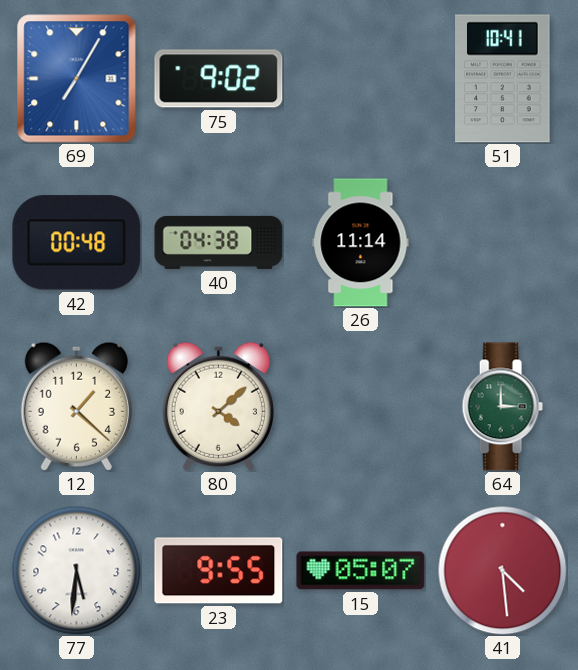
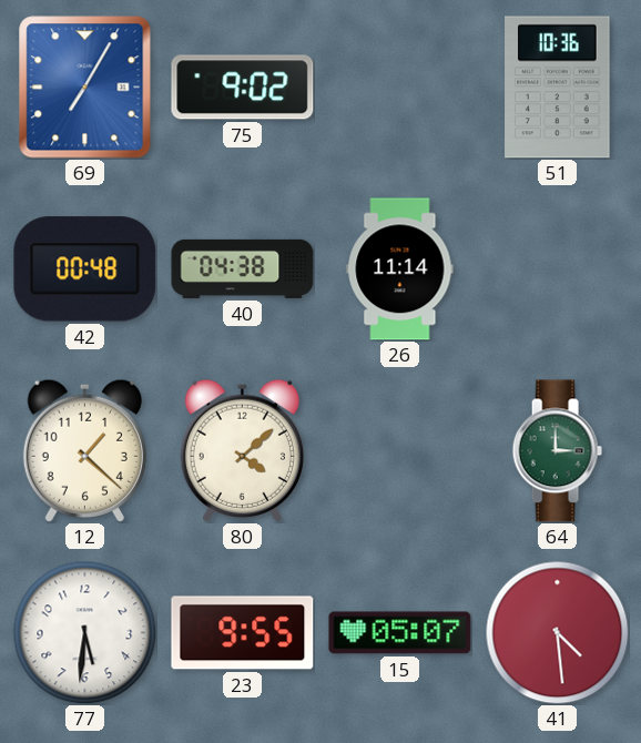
51: 10:41 -> 10:36
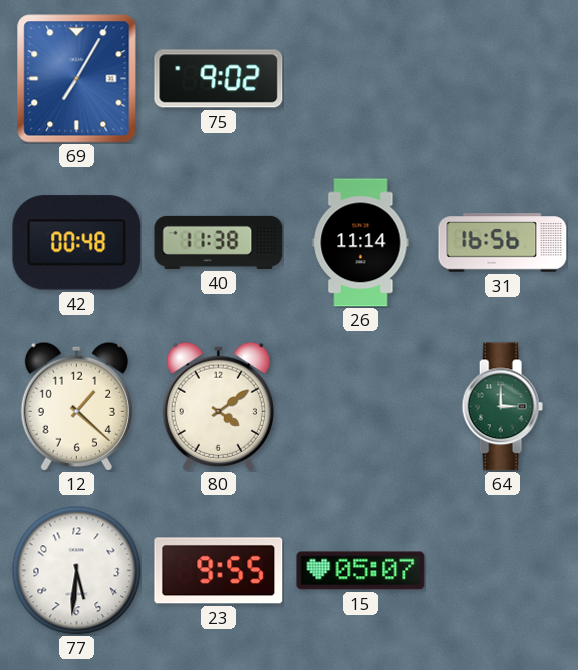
51: 10:36 -> none
40: 04:38 -> 11:38
31: none -> 16:56
80: 4:08 -> 4:09
41: 4:29 -> none
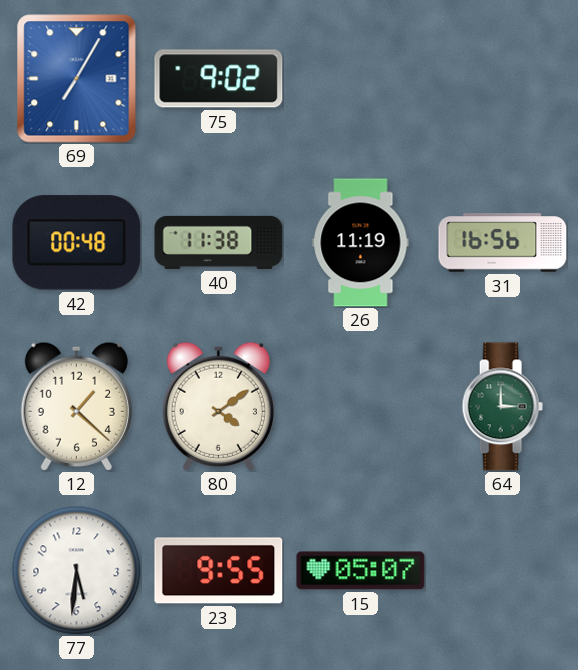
26: 11:14 -> 11:19
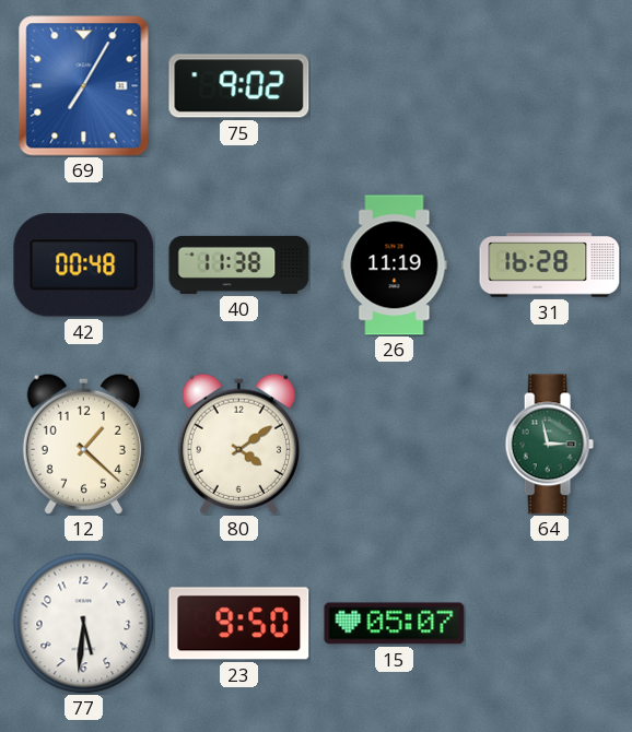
31: 16:56 -> 16:28
64: 3:00 -> 2:58
23: 9:55 -> 9:50
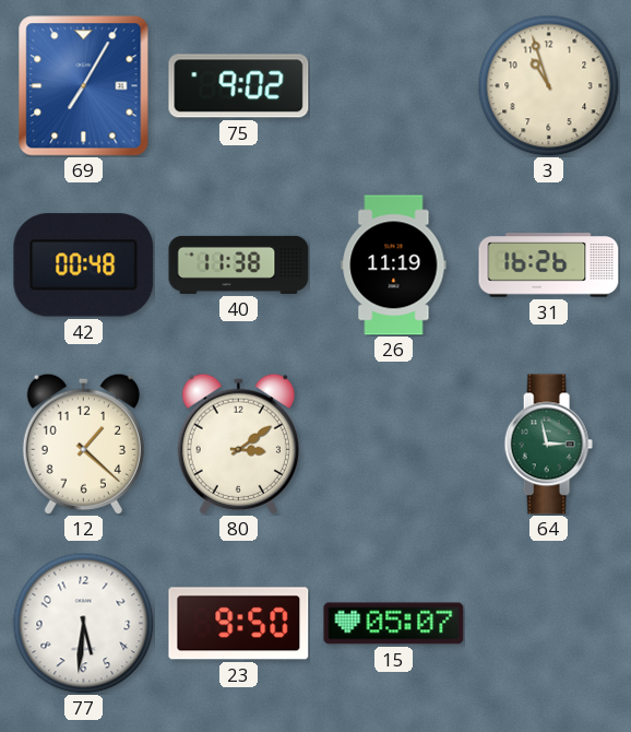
3: none -> 10:57
31: 16:28 -> 16:26
80: 4:09 -> 3:09
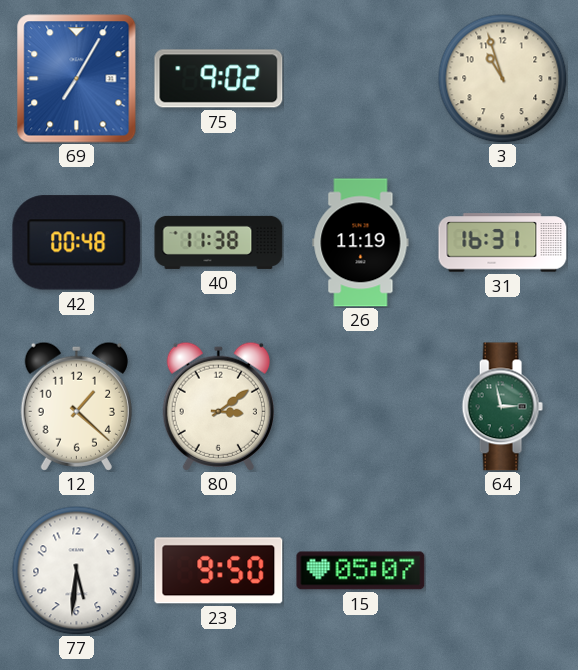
31: 16:26 -> 16:31
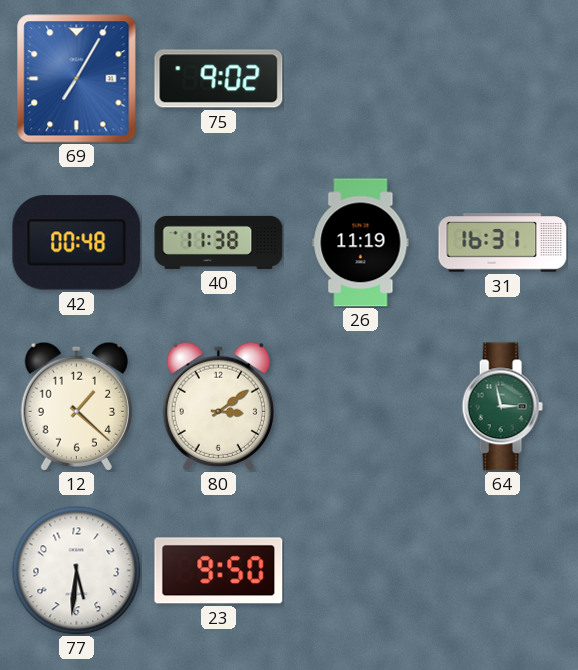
3: 10:57 -> none
15: 05:07 -> none
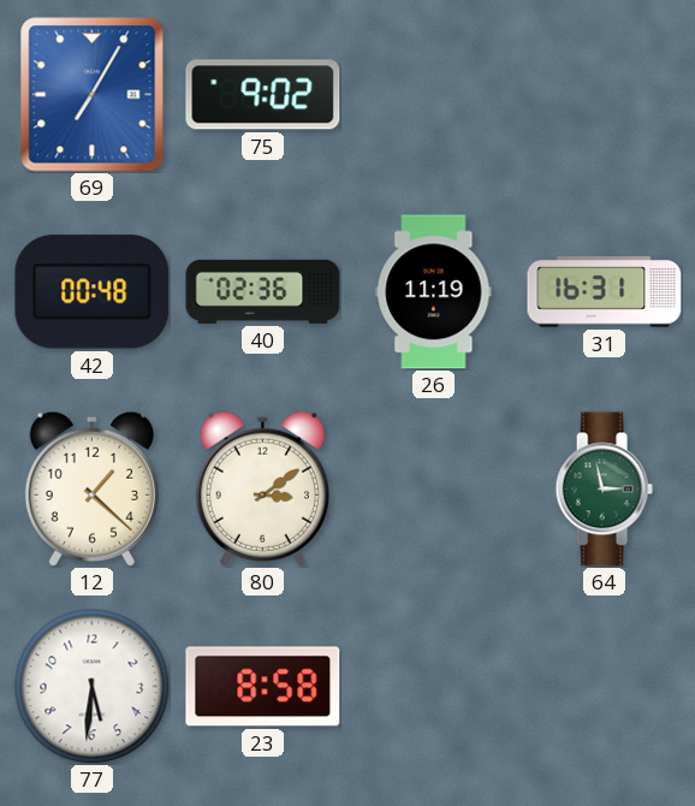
40: 11:38 -> 02:36
23: 9:50 -> 8:58
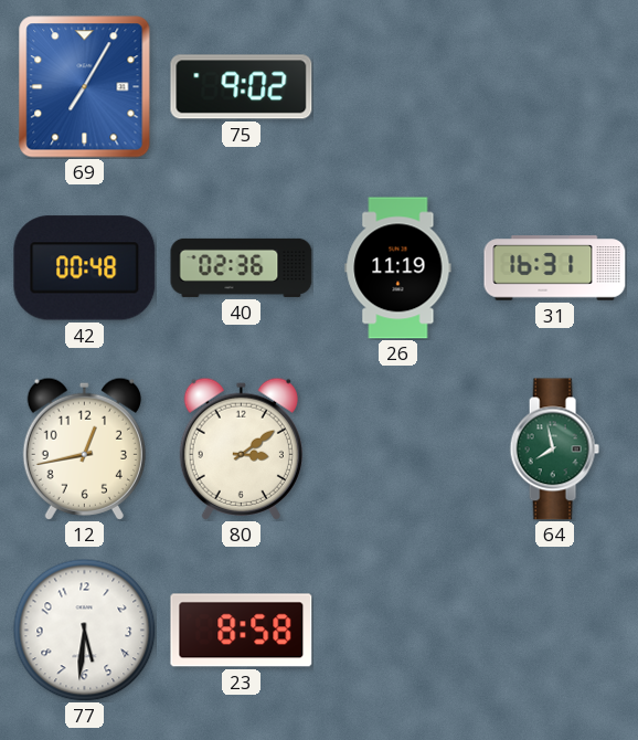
12: 1:22 -> 12:43
64: 2:58 -> 7:58
